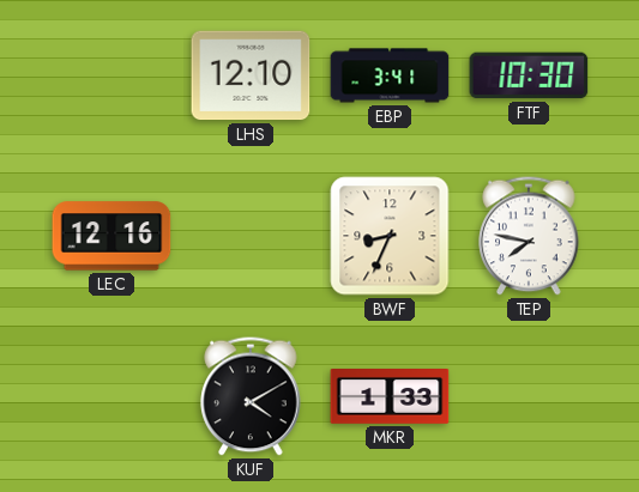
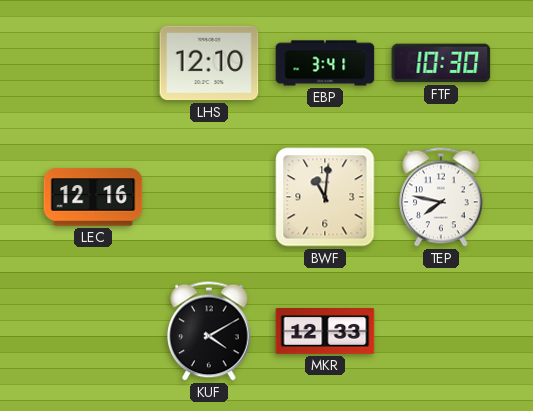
BWF: 8:34 -> 11:01
MKR: 1:33 -> 12:33
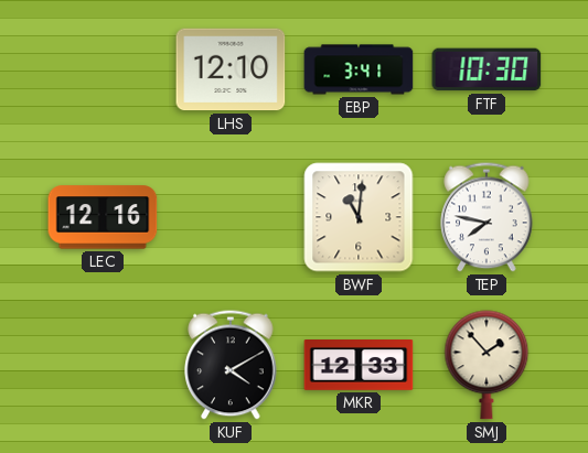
SMJ: none -> 1:53
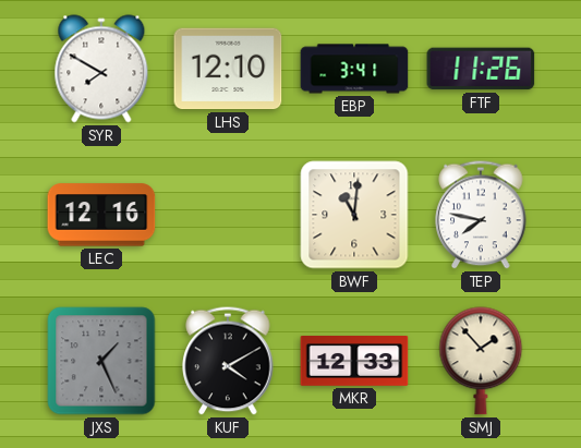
SYR: none -> 7:50
FTF: 10:30 -> 11:26
JXS: none -> 1:26
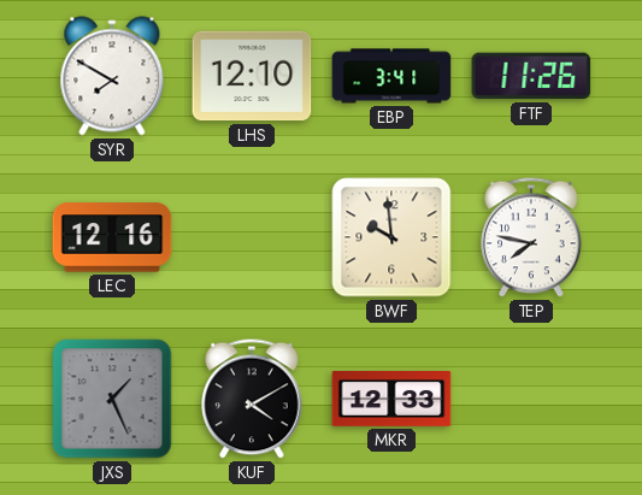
BWF: 11:01 -> 9:59
SMJ: 1:53 -> none
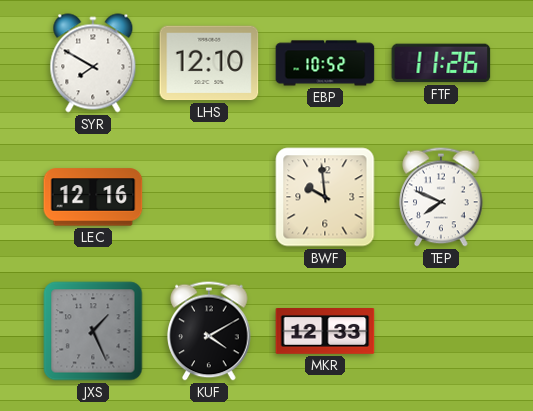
EBP: 3:41 -> 10:52
TEP: 7:47 -> 7:49
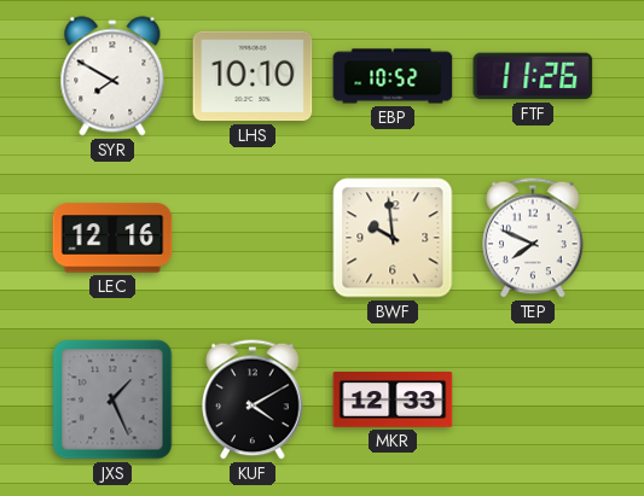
LHS: 12:10 -> 10:10
